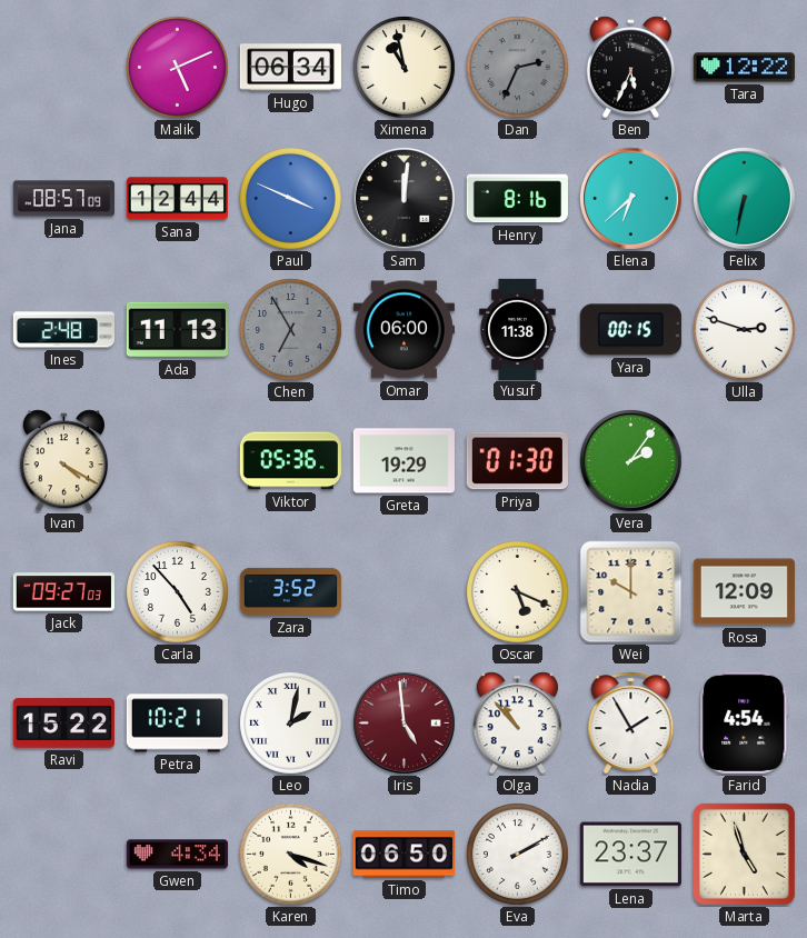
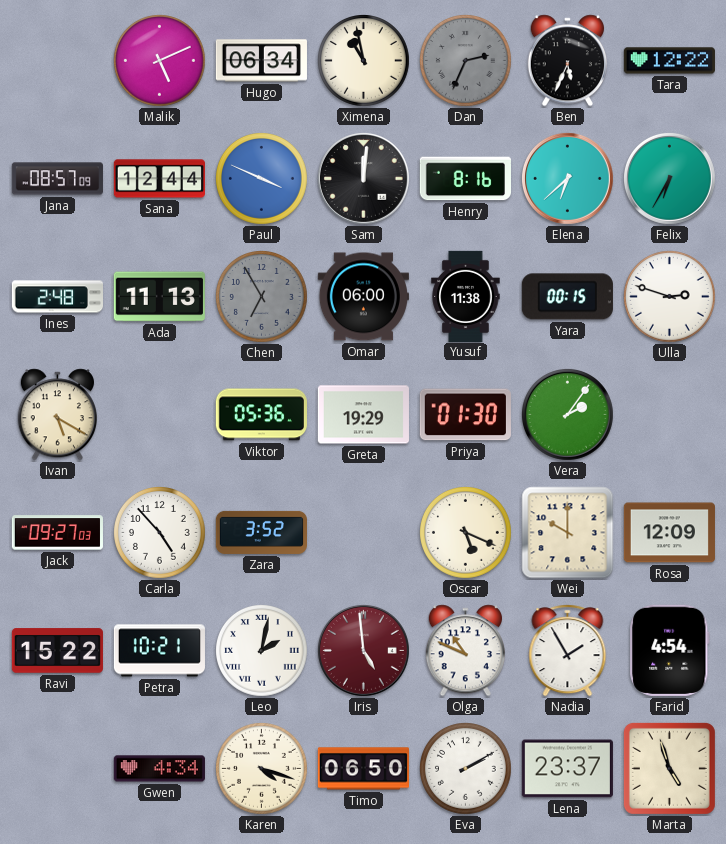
Felix: 6:32 -> 6:35
Ivan: 4:20 -> 5:20
Olga: 10:53 -> 10:49
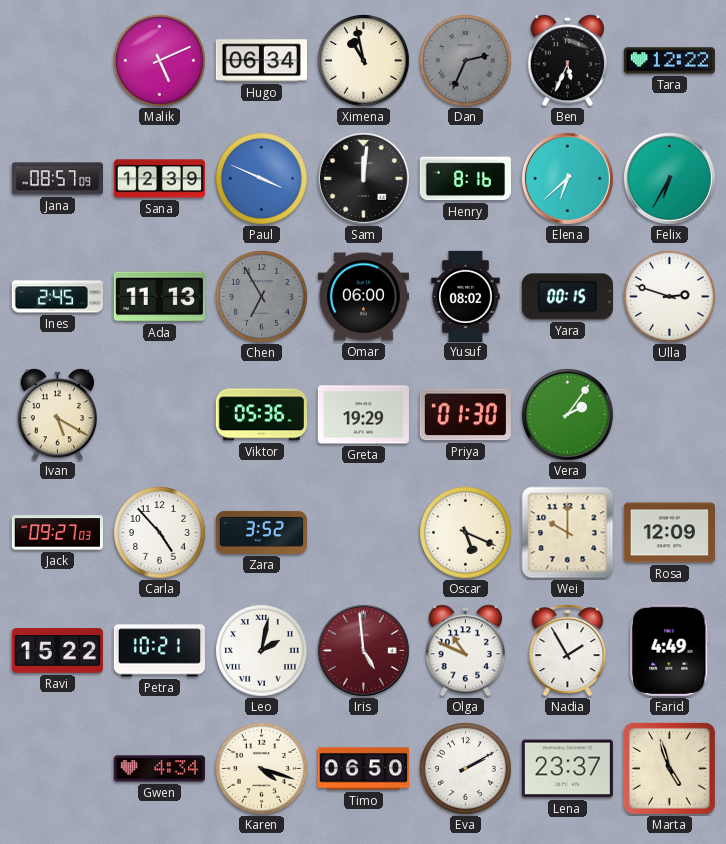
Sana: 12:44 -> 12:39
Ines: 2:48 -> 2:45
Yusuf: 11:38 -> 08:02
Farid: 4:54 -> 4:49
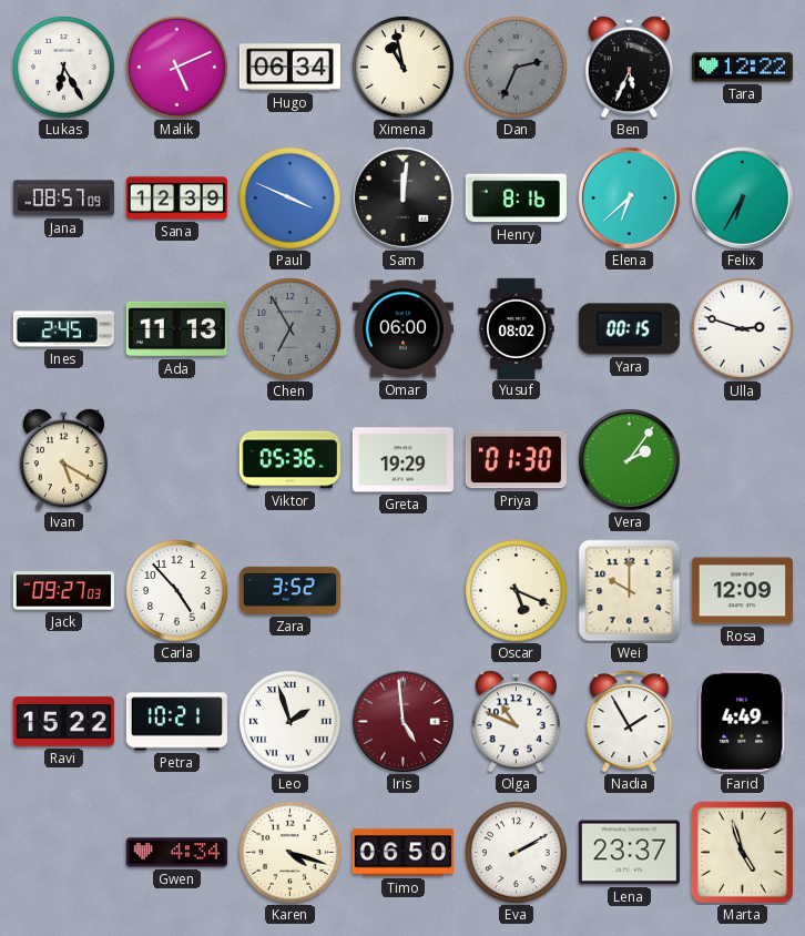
Lukas: none -> 6:25
Leo: 2:02 -> 1:57
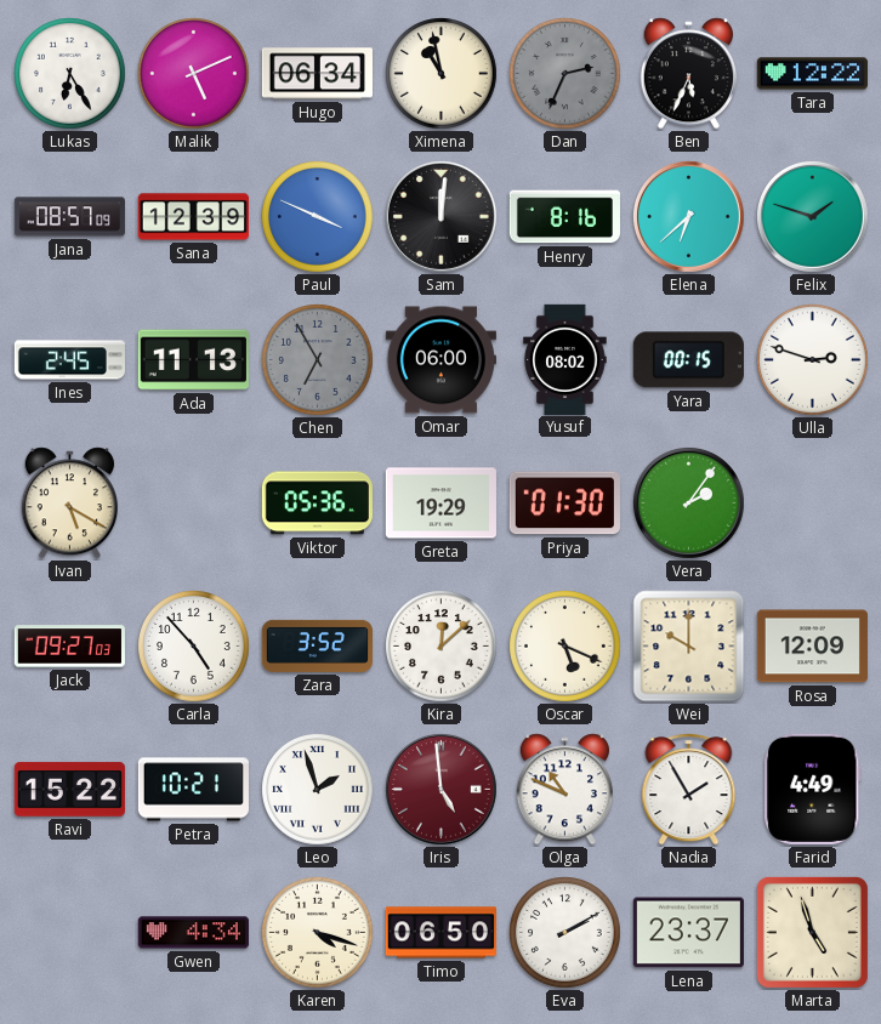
Felix: 6:35 -> 1:48
Kira: none -> 12:08
